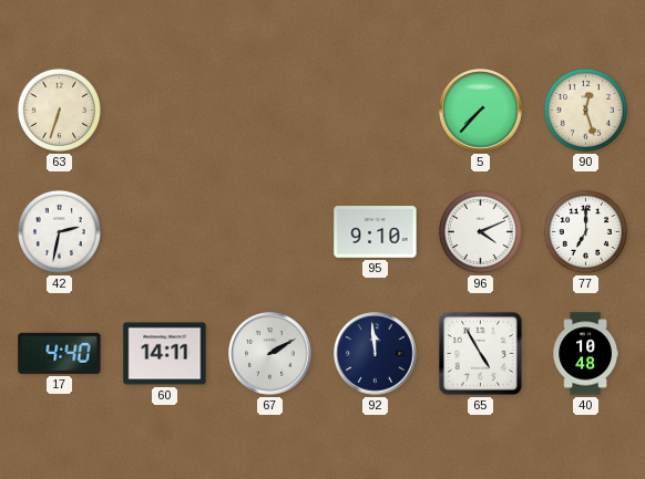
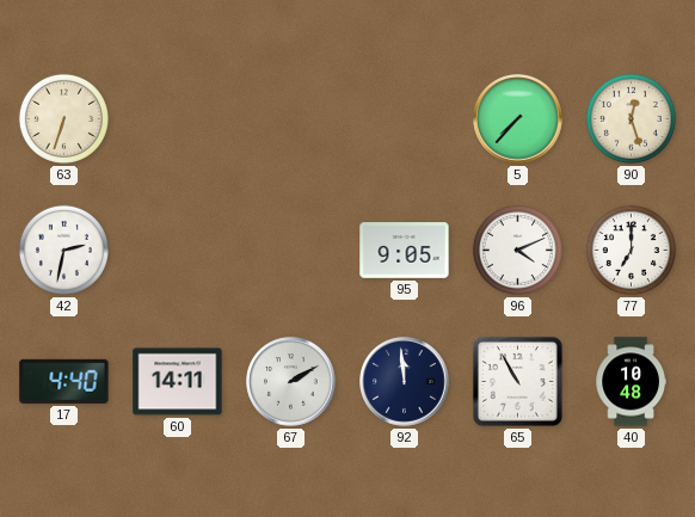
95: 9:10 -> 9:05
65: 4:55 -> 10:55
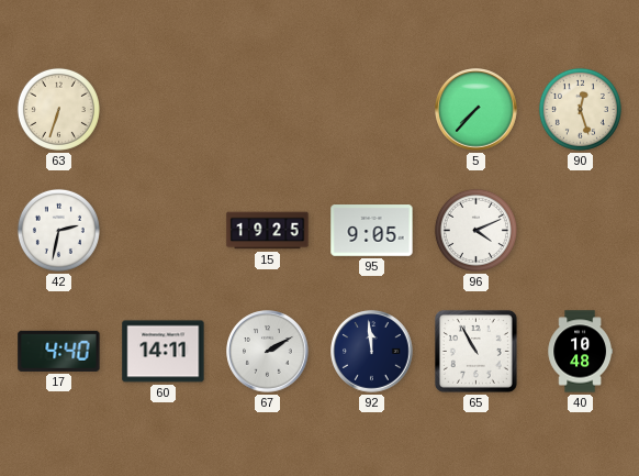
15: none -> 19:25
77: 7:00 -> none
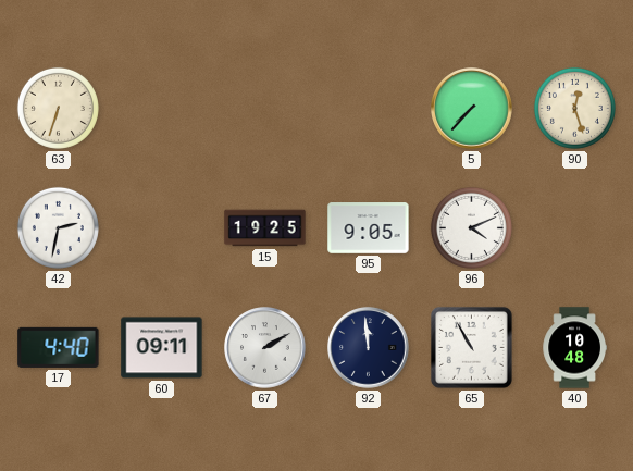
60: 14:11 -> 09:11
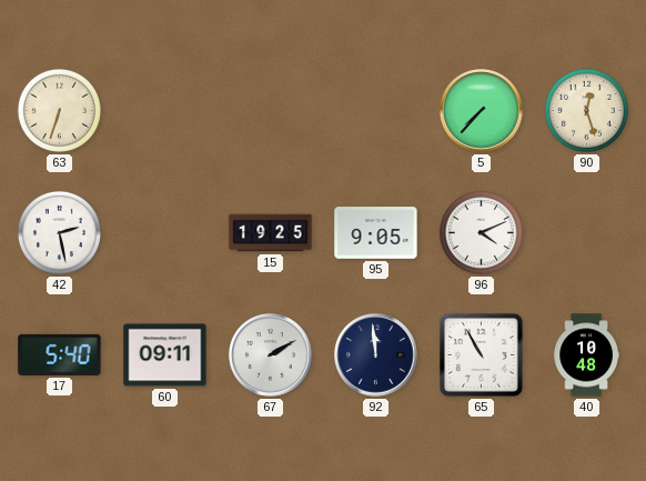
42: 2:32 -> 2:28
17: 4:40 -> 5:40
